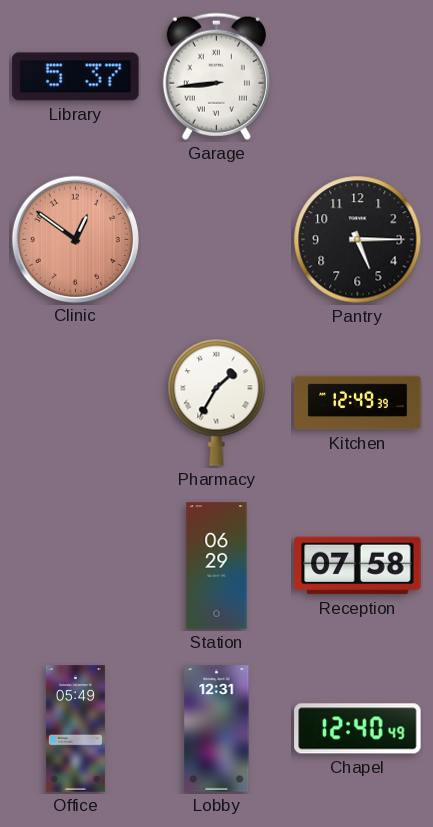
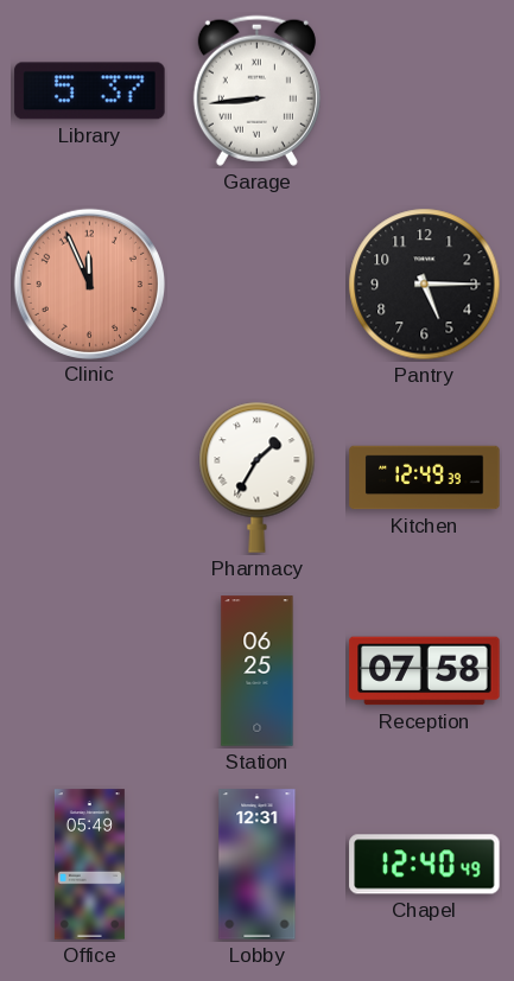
Clinic: 12:51 -> 11:56
Station: 06:29 -> 06:25
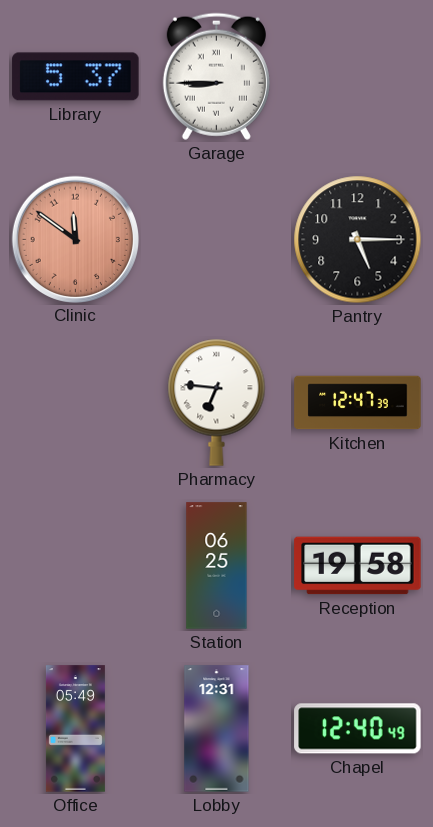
Garage: 8:44 -> 8:45
Clinic: 11:56 -> 11:51
Pharmacy: 1:35 -> 6:46
Kitchen: 12:49 -> 12:47
Reception: 07:58 -> 19:58
